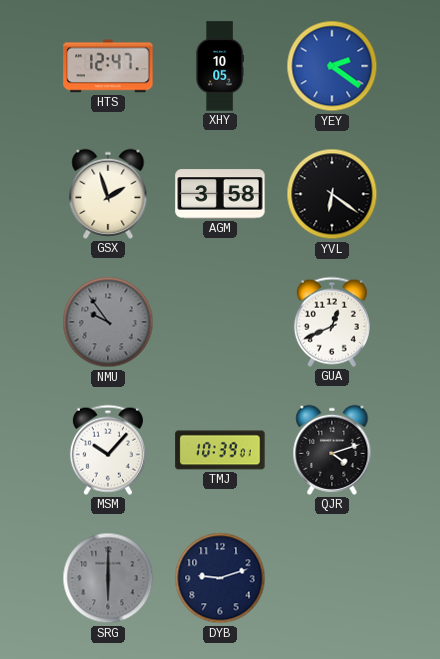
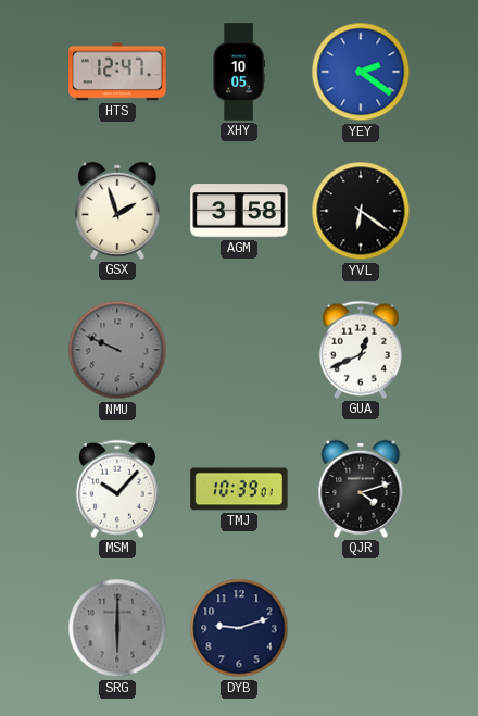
NMU: 9:54 -> 9:49
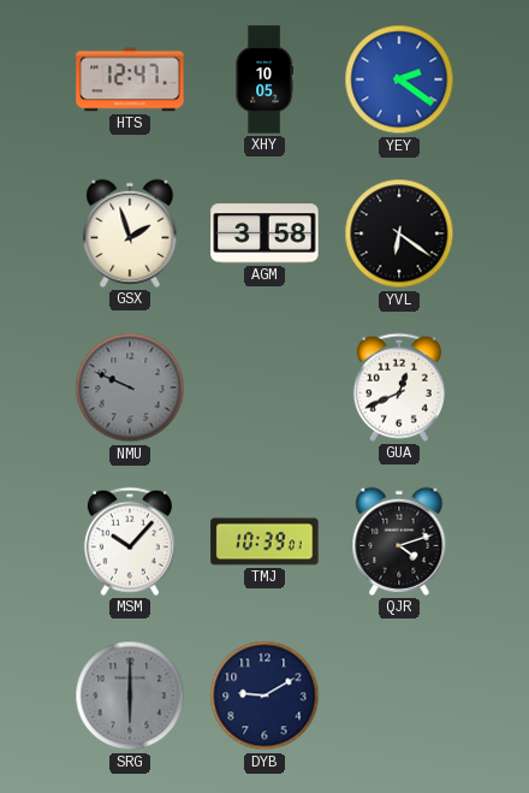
DYB: 9:12 -> 9:10
